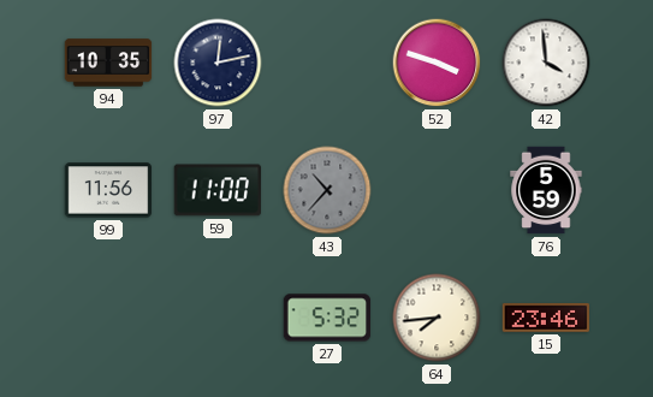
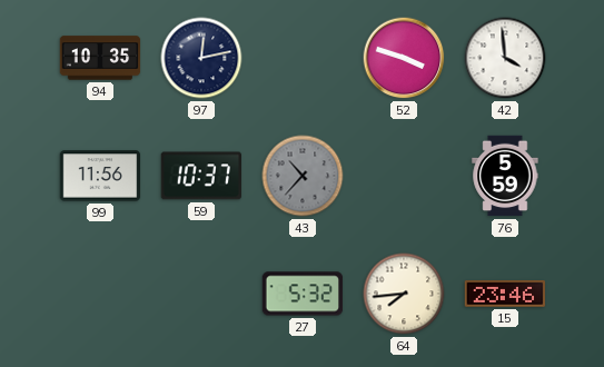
59: 11:00 -> 10:37
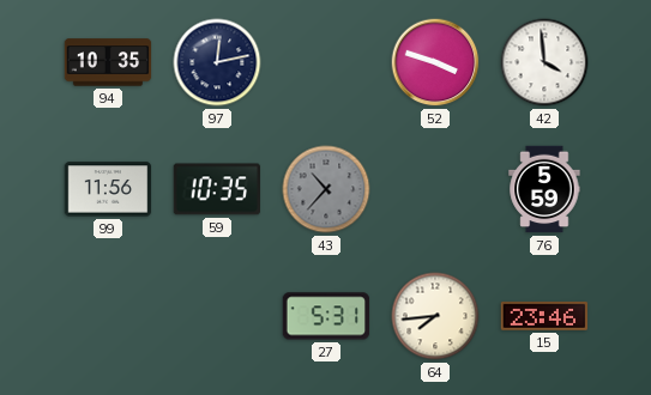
59: 10:37 -> 10:35
27: 5:32 -> 5:31
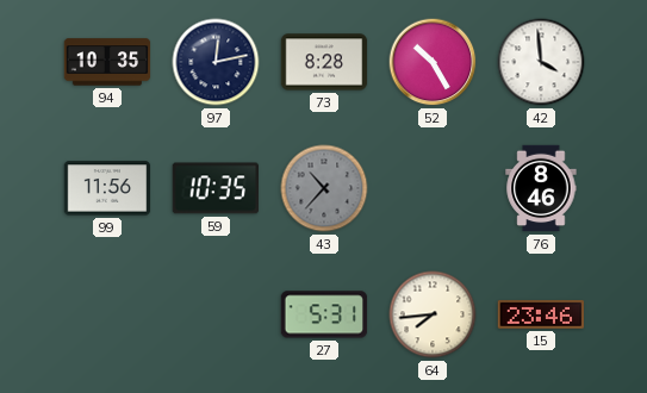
73: none -> 8:28
52: 3:48 -> 10:25
76: 5:59 -> 8:46
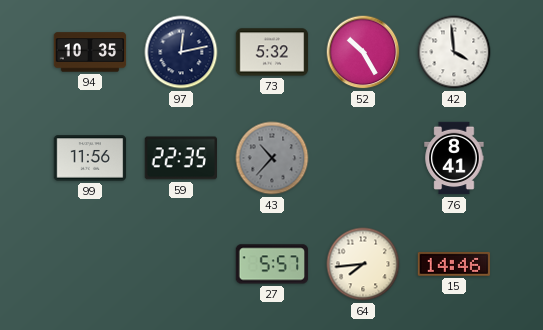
73: 8:28 -> 5:32
59: 10:35 -> 22:35
76: 8:46 -> 8:41
27: 5:31 -> 5:57
15: 23:46 -> 14:46
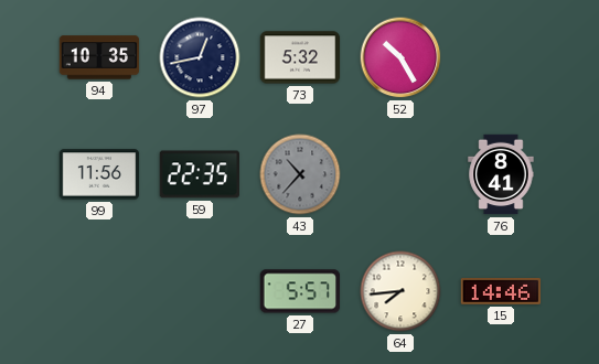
97: 12:13 -> 12:43
42: 3:59 -> none
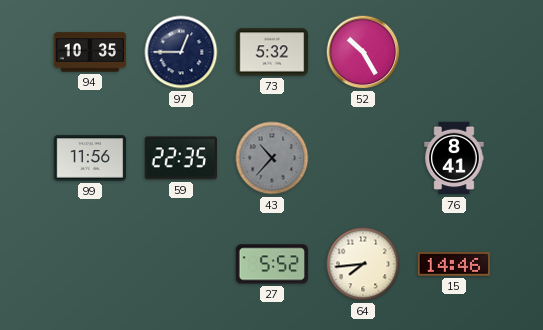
97: 12:43 -> 12:45
27: 5:57 -> 5:52
